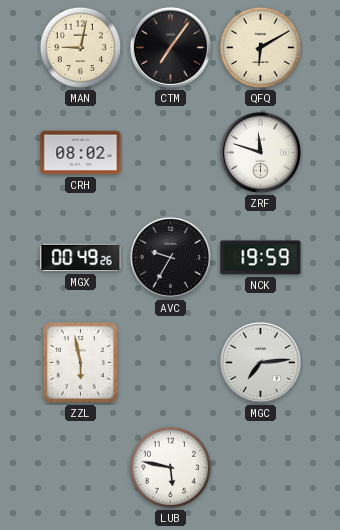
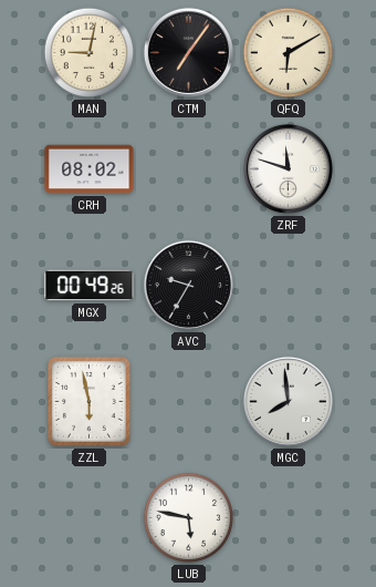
NCK: 19:59 -> none
MGC: 7:14 -> 7:59
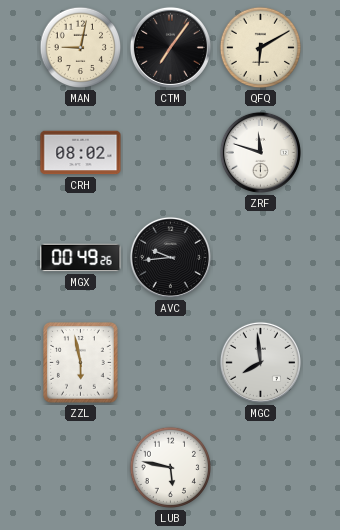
AVC: 9:35 -> 9:44
